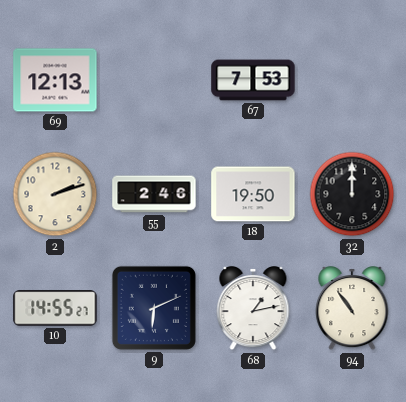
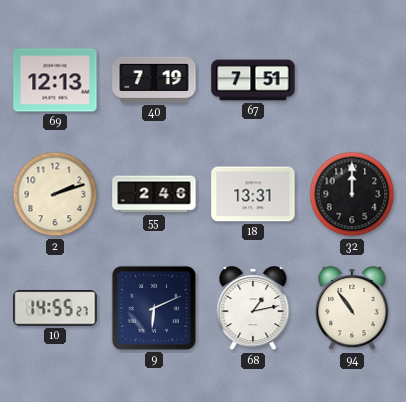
40: none -> 7:19
67: 7:53 -> 7:51
18: 19:50 -> 13:31
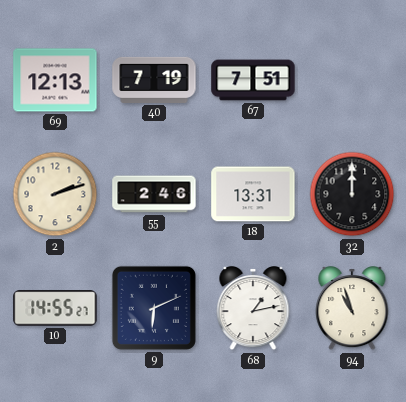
94: 10:54 -> 10:57
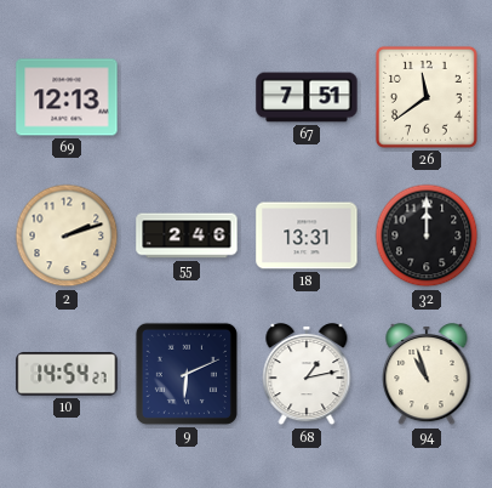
40: 7:19 -> none
26: none -> 11:39
10: 14:55 -> 14:54
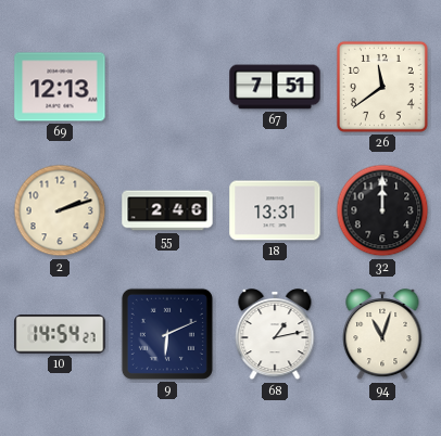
94: 10:57 -> 11:03
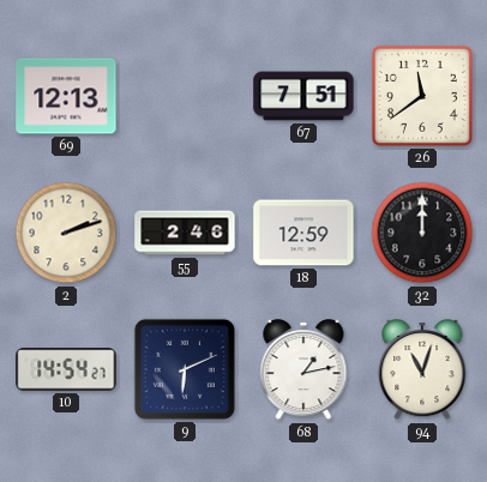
18: 13:31 -> 12:59
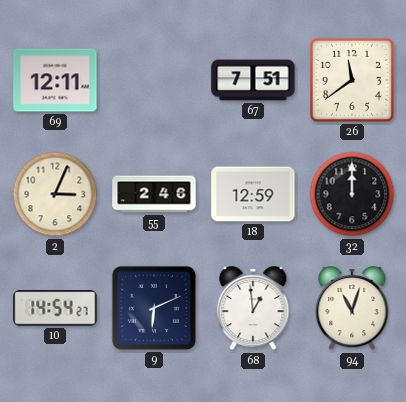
69: 12:13 -> 12:11
2: 2:12 -> 3:04
68: 1:13 -> 12:59
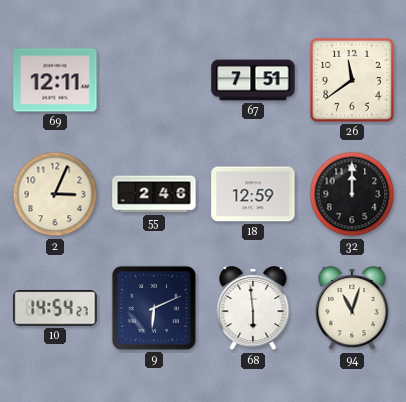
68: 12:59 -> 5:59
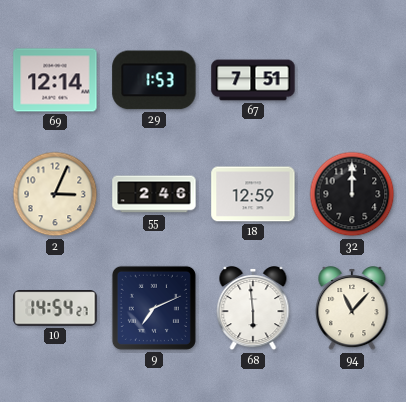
69: 12:11 -> 12:14
29: none -> 1:53
26: 11:39 -> none
9: 6:11 -> 7:11
94: 11:03 -> 11:07
